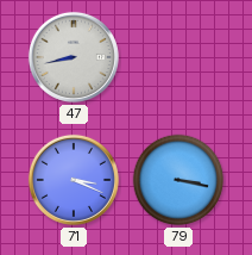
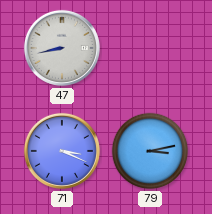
79: 3:17 -> 3:13
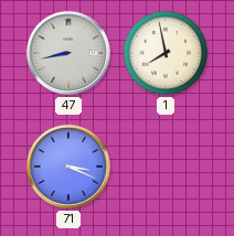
1: none -> 7:58
79: 3:13 -> none
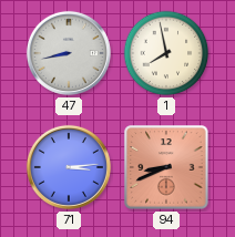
71: 3:19 -> 3:14
94: none -> 8:41
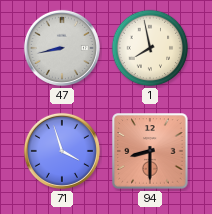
71: 3:14 -> 3:57
94: 8:41 -> 8:30
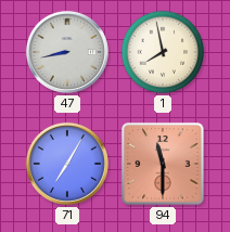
71: 3:57 -> 7:05
94: 8:30 -> 11:30
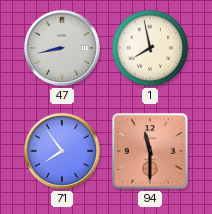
71: 7:05 -> 7:54
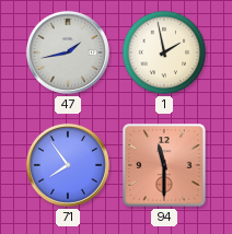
47: 8:43 -> 1:43
1: 7:58 -> 1:58
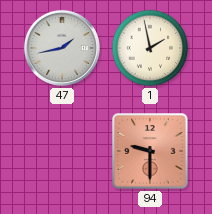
71: 7:54 -> none
94: 11:30 -> 9:30
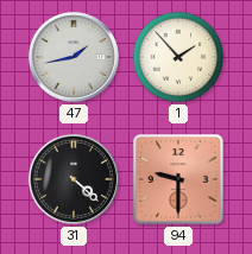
1: 1:58 -> 1:53
31: none -> 4:22
